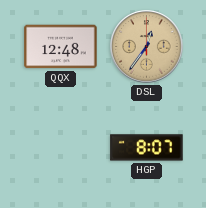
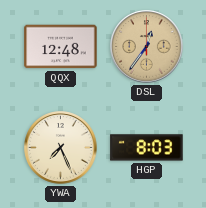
YWA: none -> 7:26
HGP: 8:07 -> 8:03
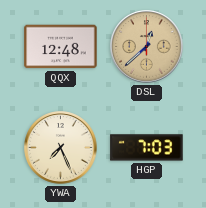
DSL: 12:36 -> 12:38
HGP: 8:03 -> 7:03
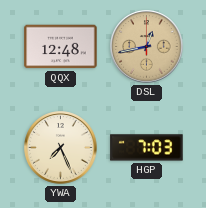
DSL: 12:38 -> 12:43
